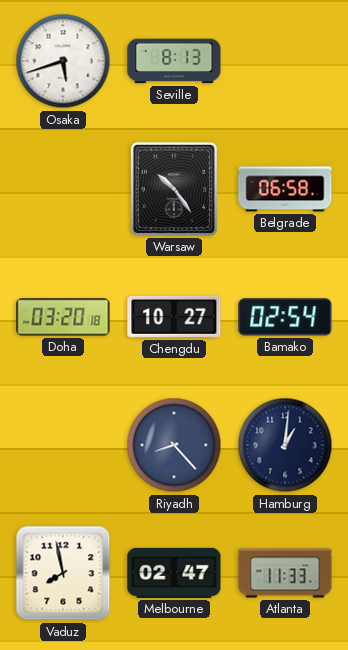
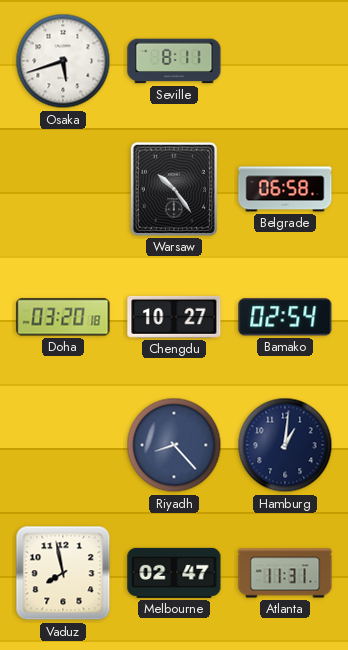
Seville: 8:13 -> 8:11
Atlanta: 11:33 -> 11:31
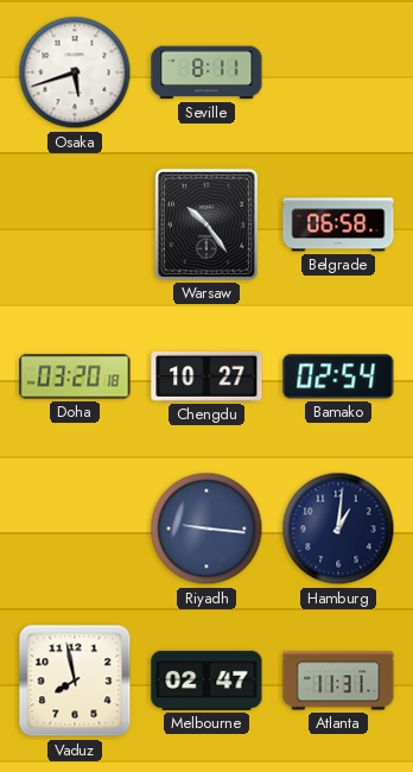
Riyadh: 8:23 -> 9:16
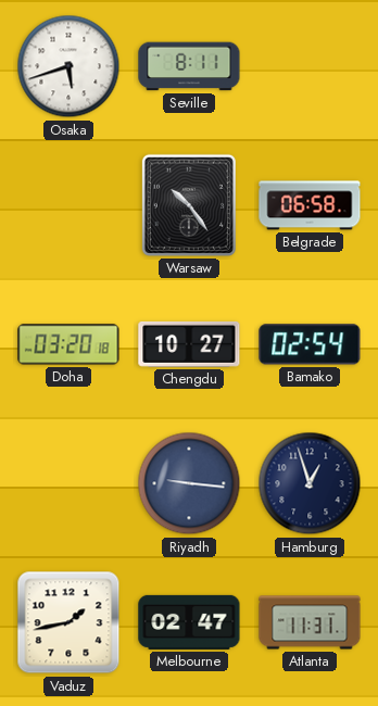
Hamburg: 1:01 -> 12:57
Vaduz: 7:58 -> 1:43
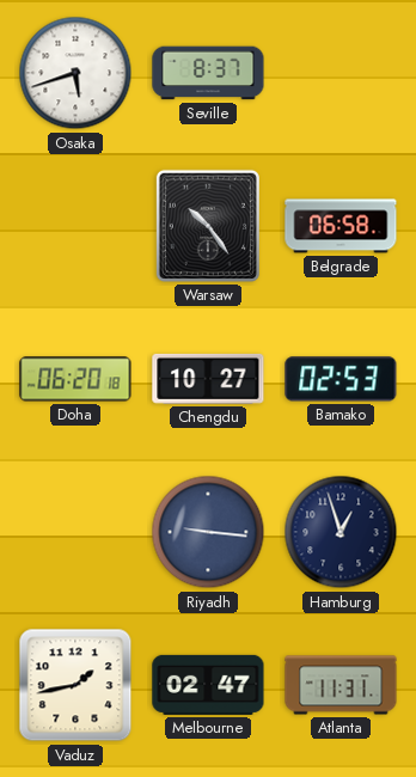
Seville: 8:11 -> 8:37
Doha: 03:20 -> 06:20
Bamako: 02:54 -> 02:53
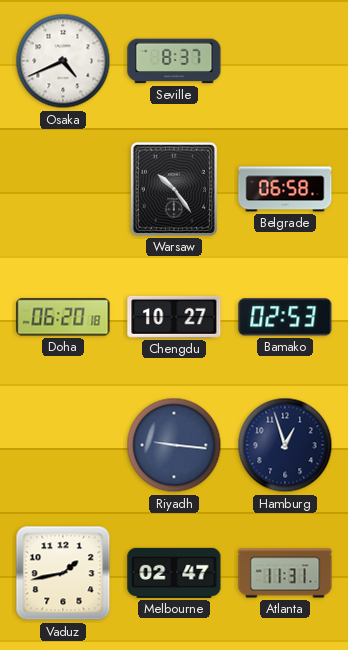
Osaka: 5:42 -> 4:41
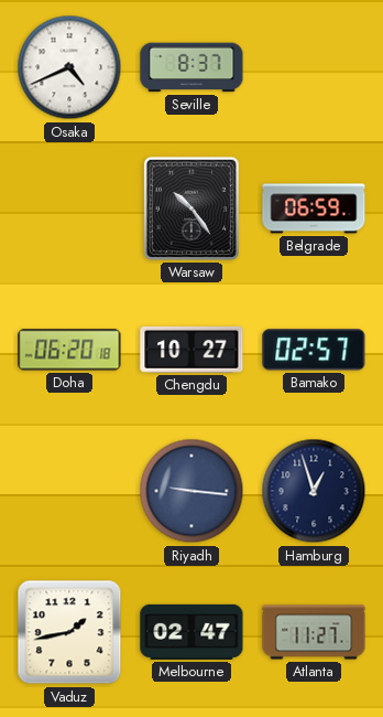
Belgrade: 06:58 -> 06:59
Bamako: 02:53 -> 02:57
Atlanta: 11:31 -> 11:27
